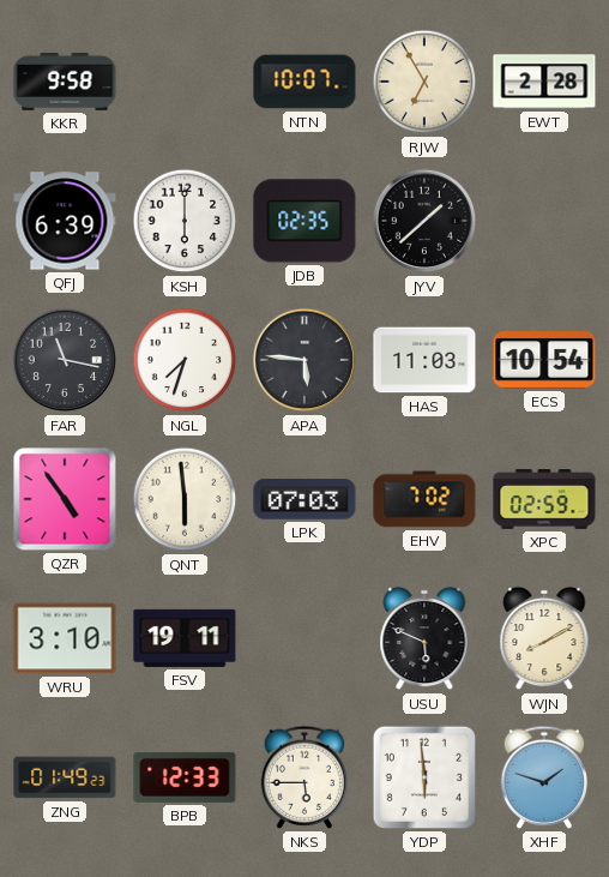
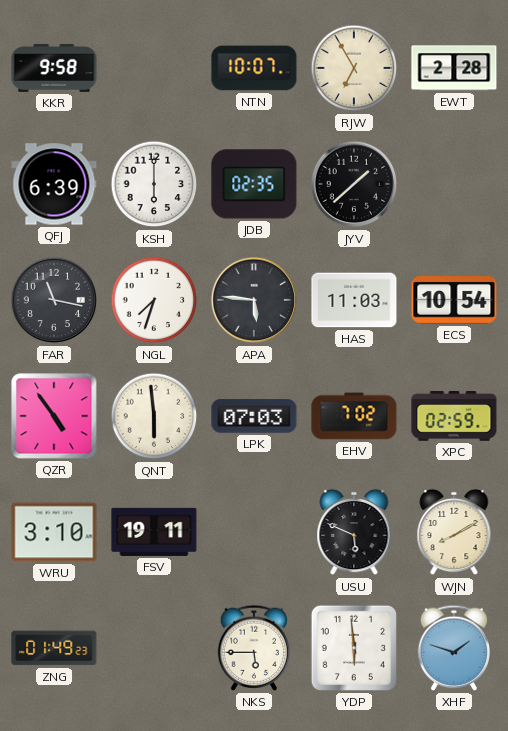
BPB: 12:33 -> none
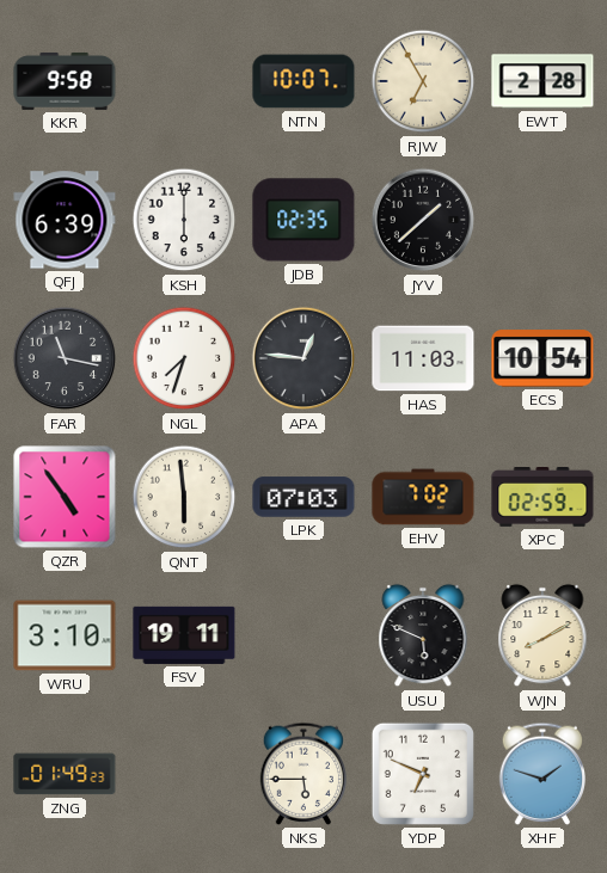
APA: 5:46 -> 12:46
YDP: 5:59 -> 6:49
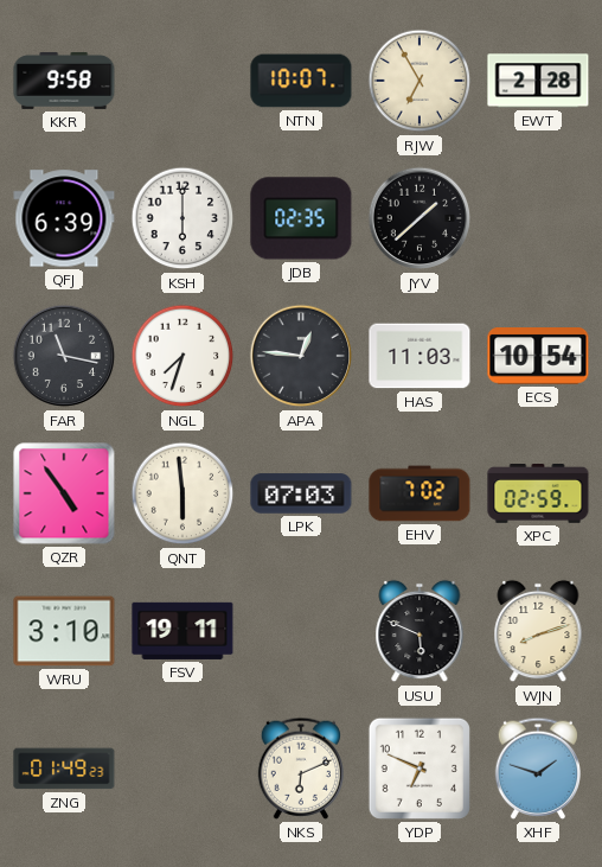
WJN: 8:10 -> 8:12
NKS: 5:45 -> 6:11
